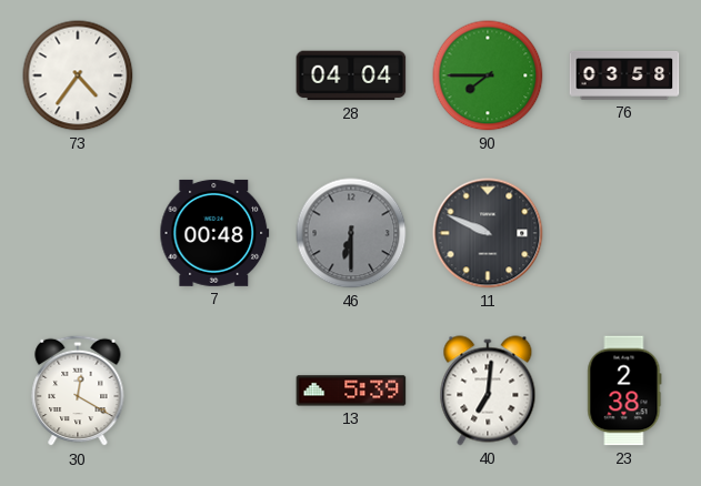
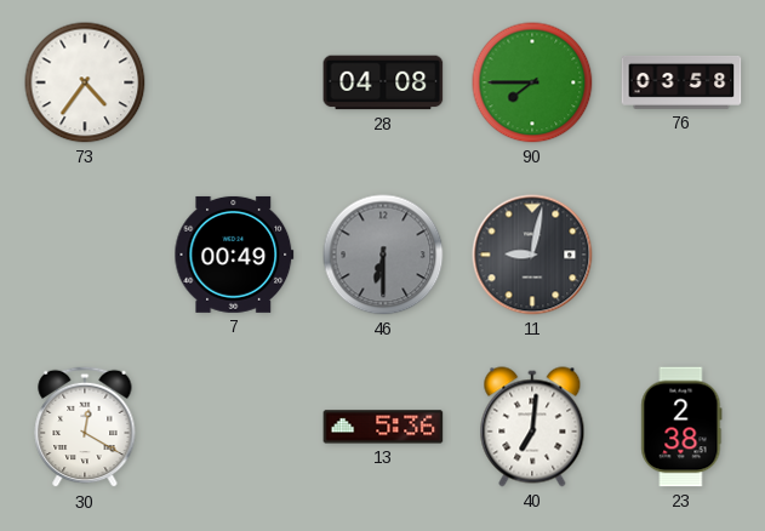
28: 04:04 -> 04:08
7: 00:48 -> 00:49
11: 9:49 -> 9:02
13: 5:39 -> 5:36
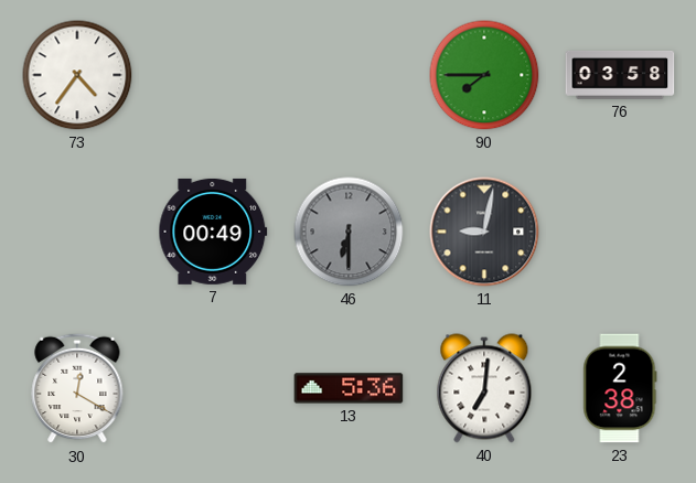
28: 04:08 -> none
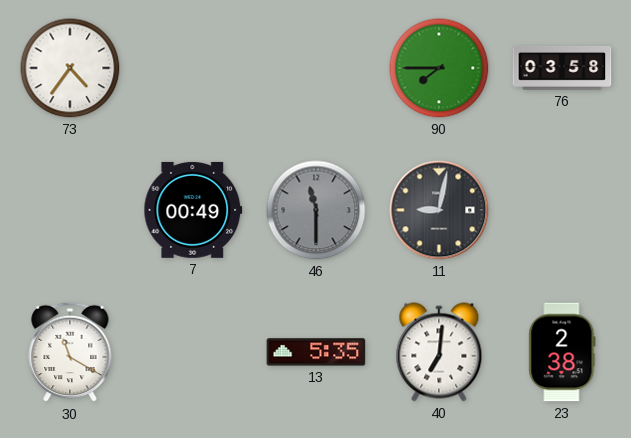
46: 6:30 -> 11:30
30: 12:20 -> 11:20
13: 5:36 -> 5:35
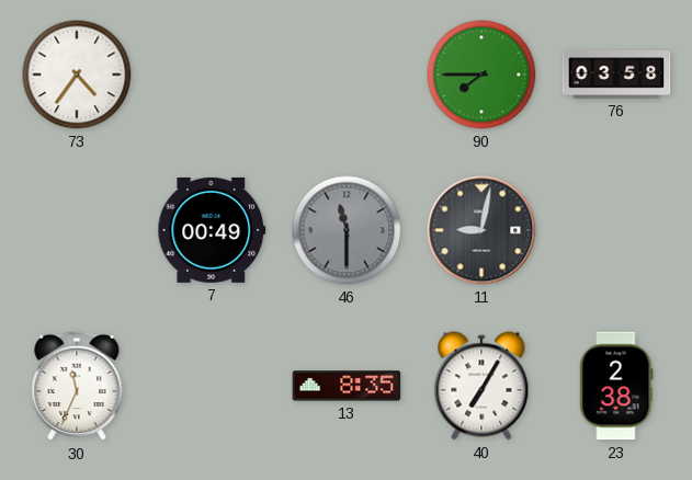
30: 11:20 -> 11:34
13: 5:35 -> 8:35
40: 7:01 -> 7:05
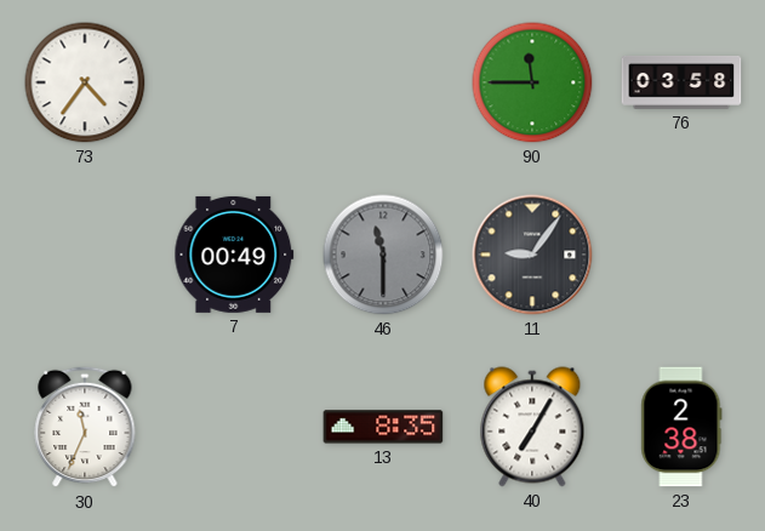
90: 7:45 -> 11:45
11: 9:02 -> 9:06
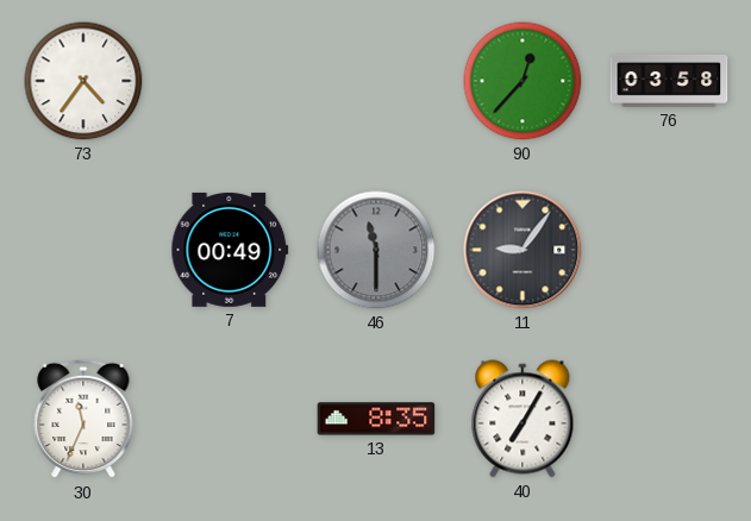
90: 11:45 -> 12:37
23: 2:38 -> none
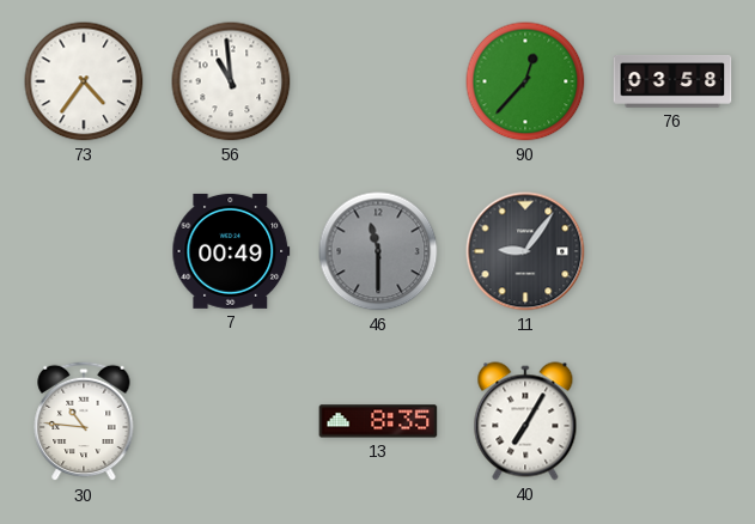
56: none -> 10:59
30: 11:34 -> 10:46
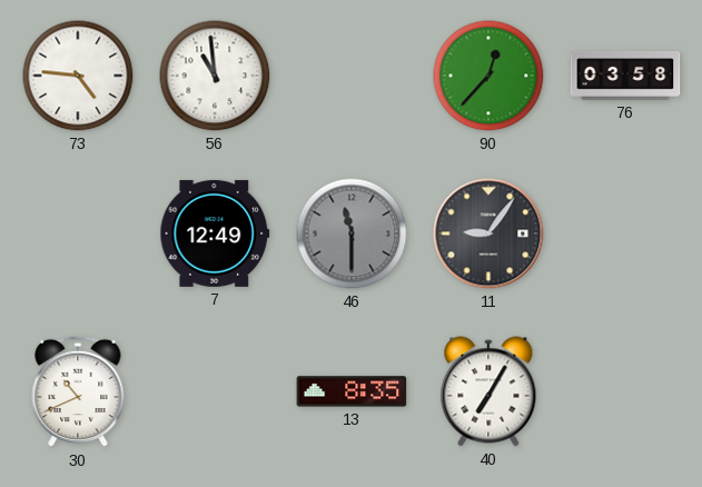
73: 4:36 -> 4:46
7: 00:49 -> 12:49
30: 10:46 -> 10:41
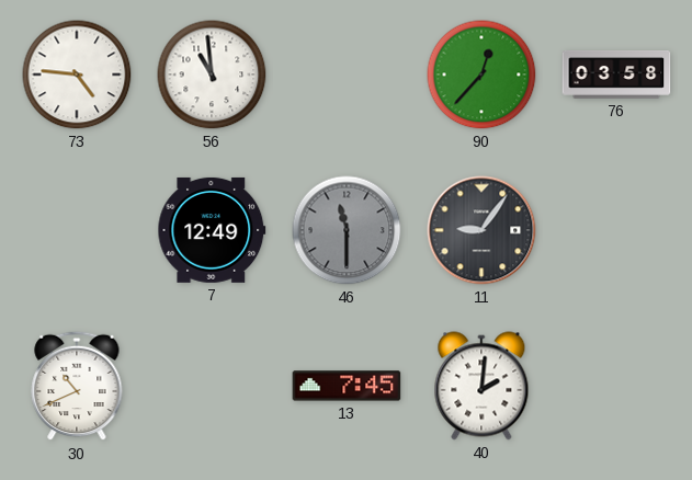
13: 8:35 -> 7:45
40: 7:05 -> 2:01
